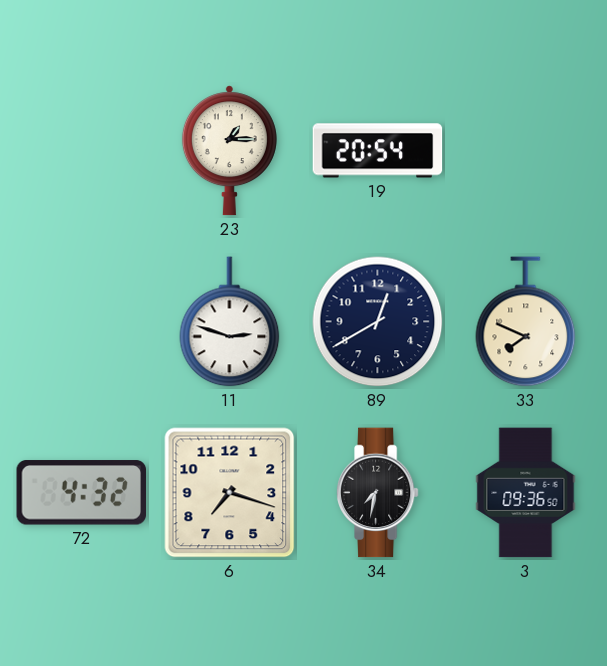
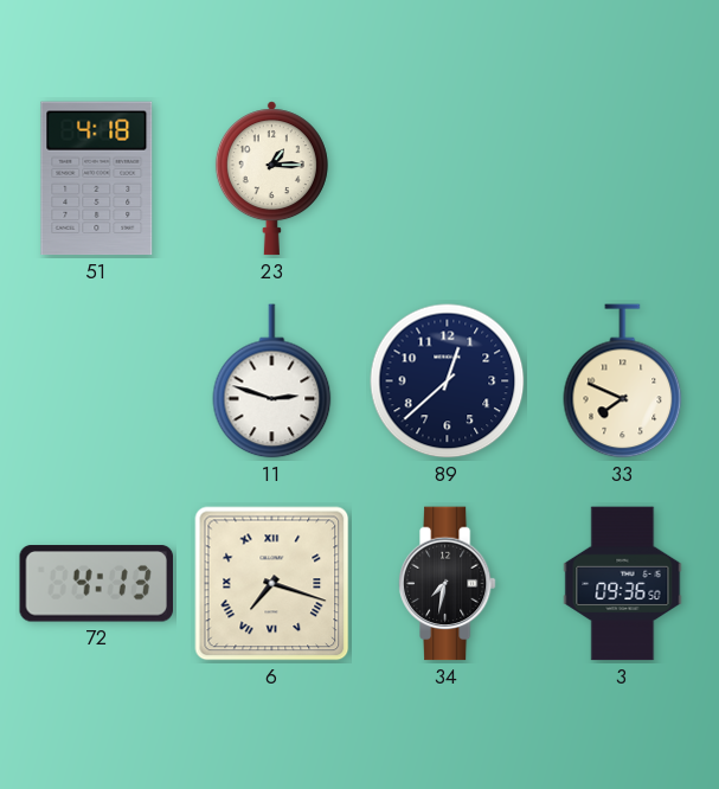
51: none -> 4:18
19: 20:54 -> none
89: 12:40 -> 12:38
72: 4:32 -> 4:13
6 numerals: Arabic -> Roman
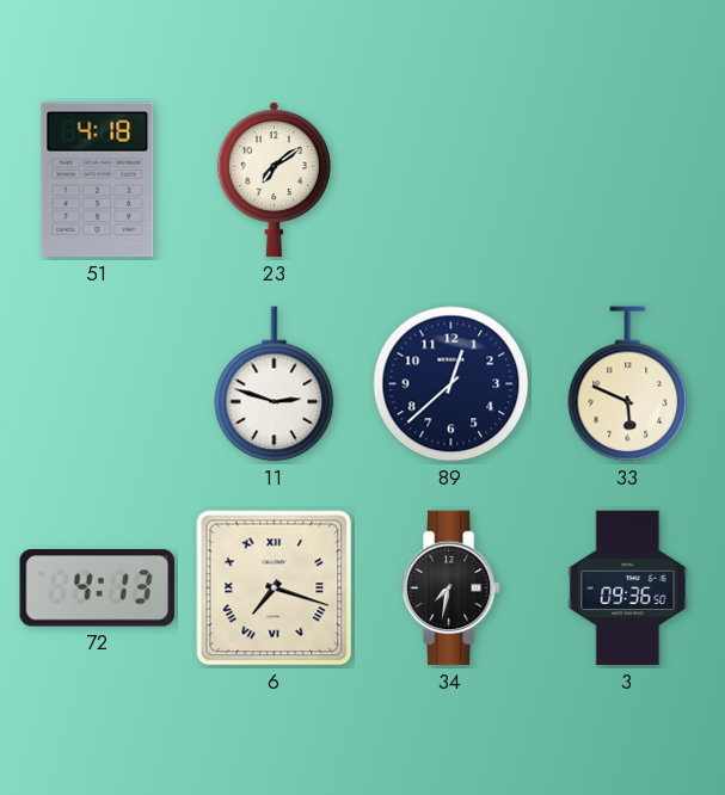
23: 1:15 -> 7:09
33: 7:49 -> 5:49
